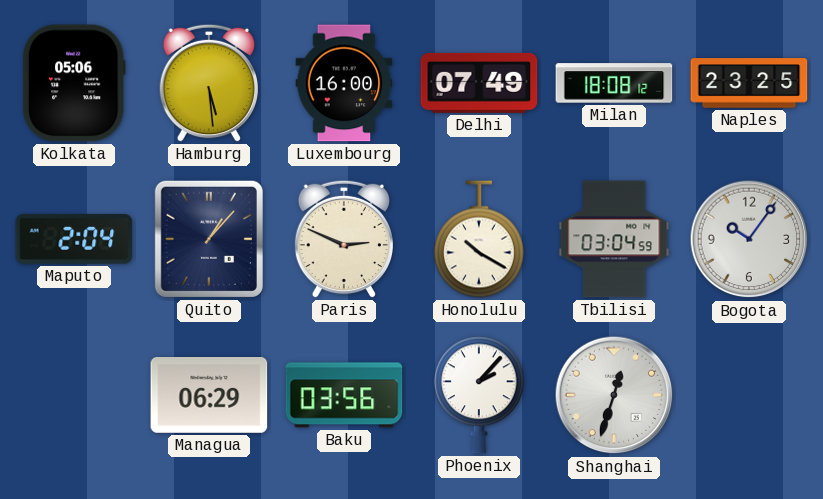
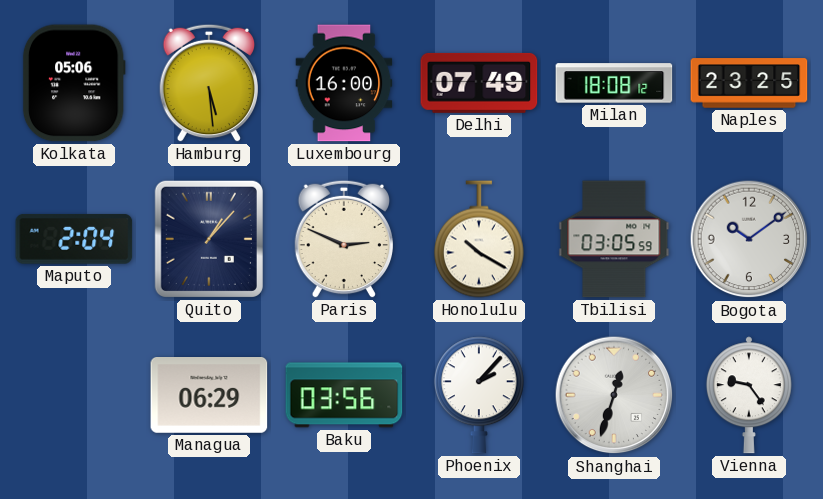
Tbilisi: 03:04 -> 03:05
Bogota: 10:06 -> 10:09
Vienna: none -> 9:24
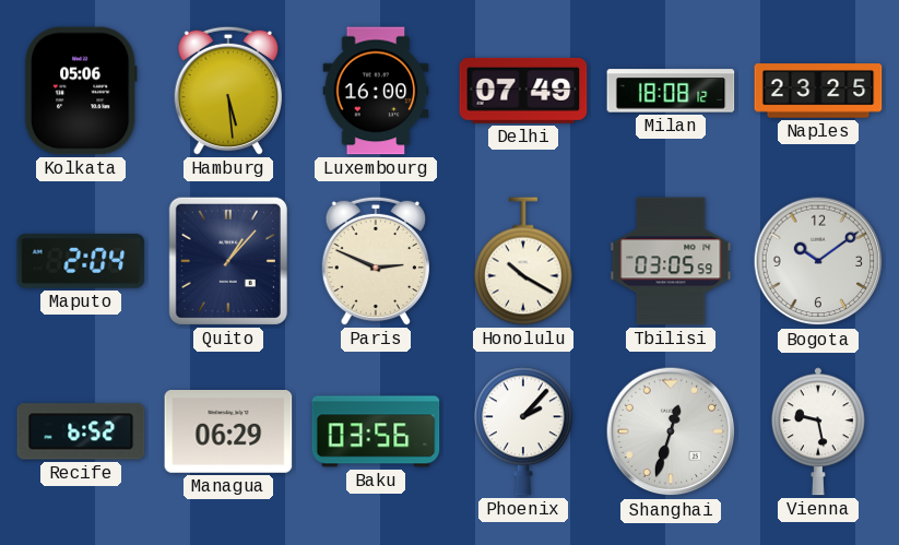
Recife: none -> 6:52
Vienna: 9:24 -> 9:28
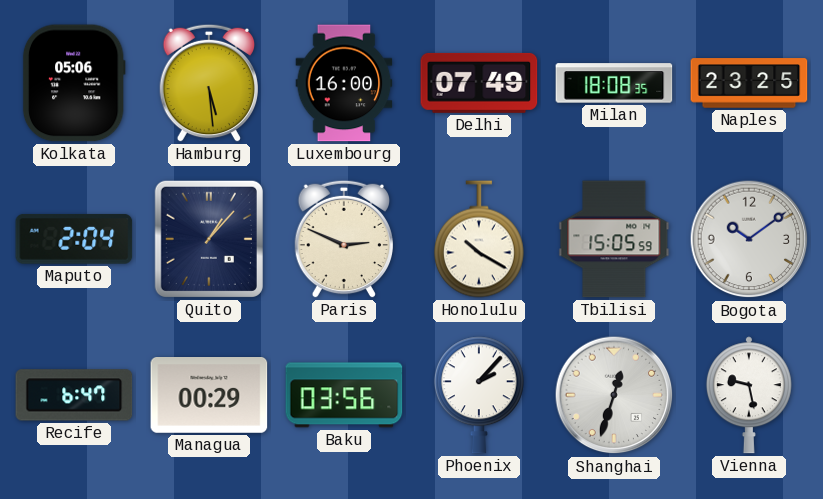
Milan: 18:08:12 -> 18:08:35
Tbilisi: 03:05 -> 15:05
Recife: 6:52 -> 6:47
Managua: 06:29 -> 00:29
